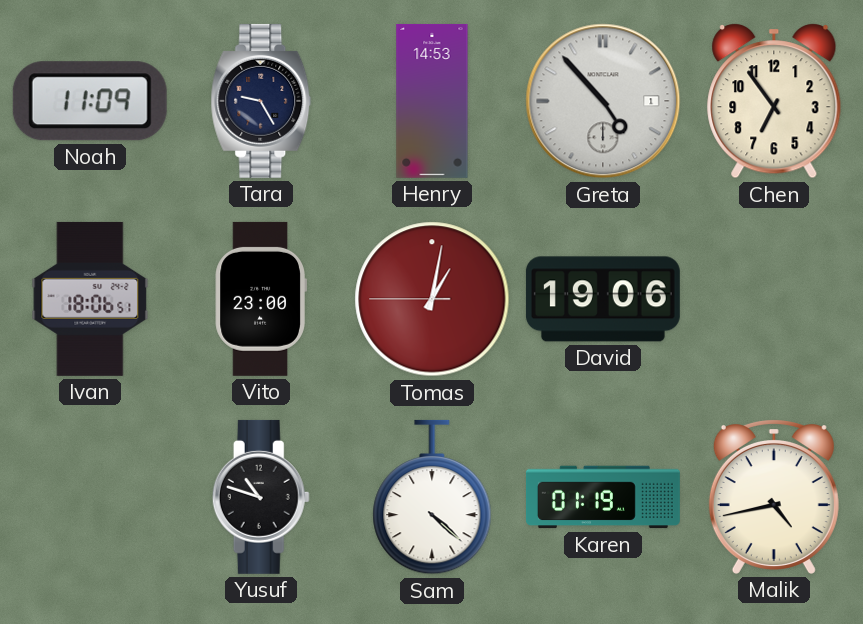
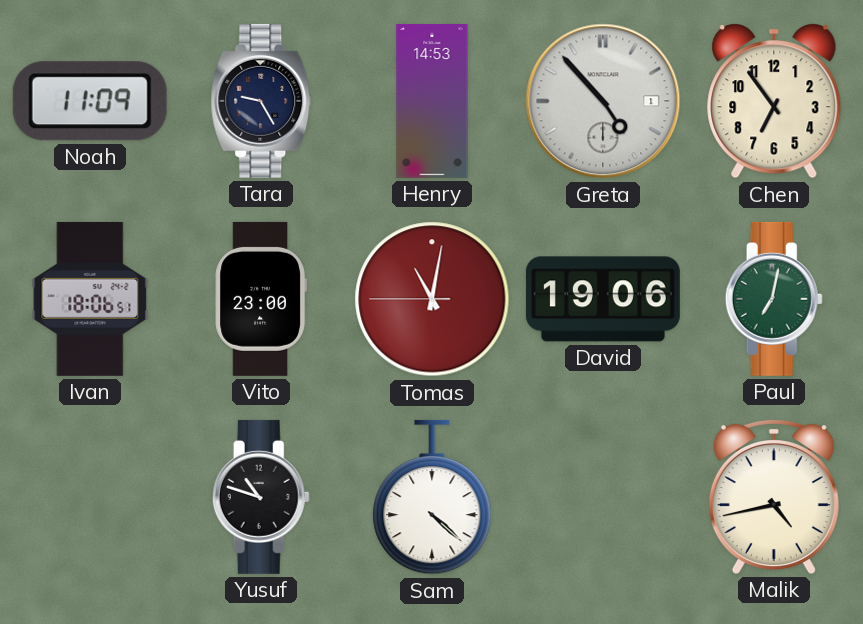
Tomas: 1:01 -> 11:01
Paul: none -> 7:02
Karen: 01:19 -> none
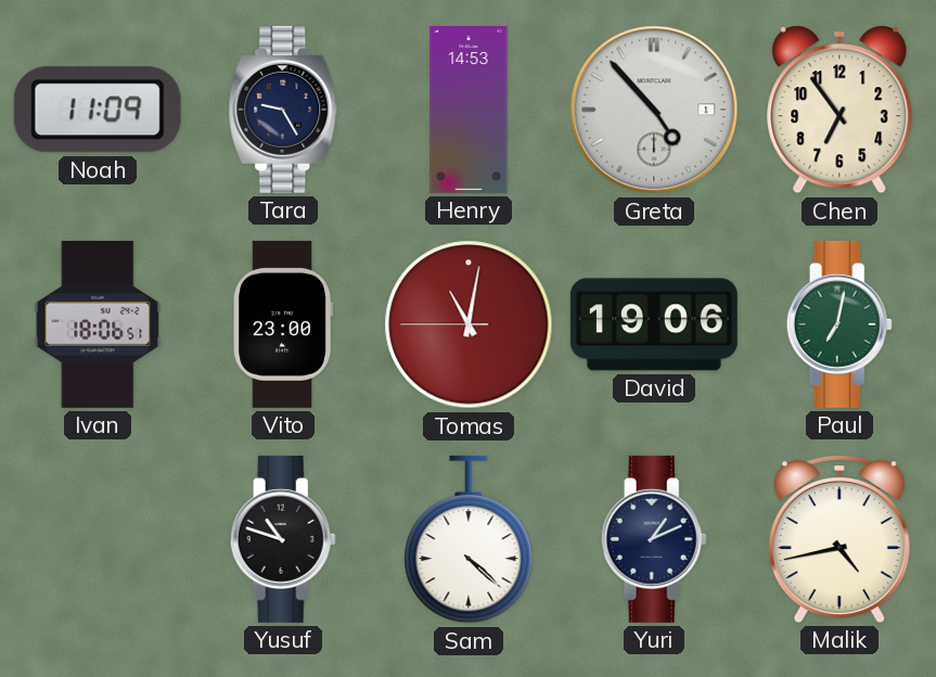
Yuri: none -> 1:11
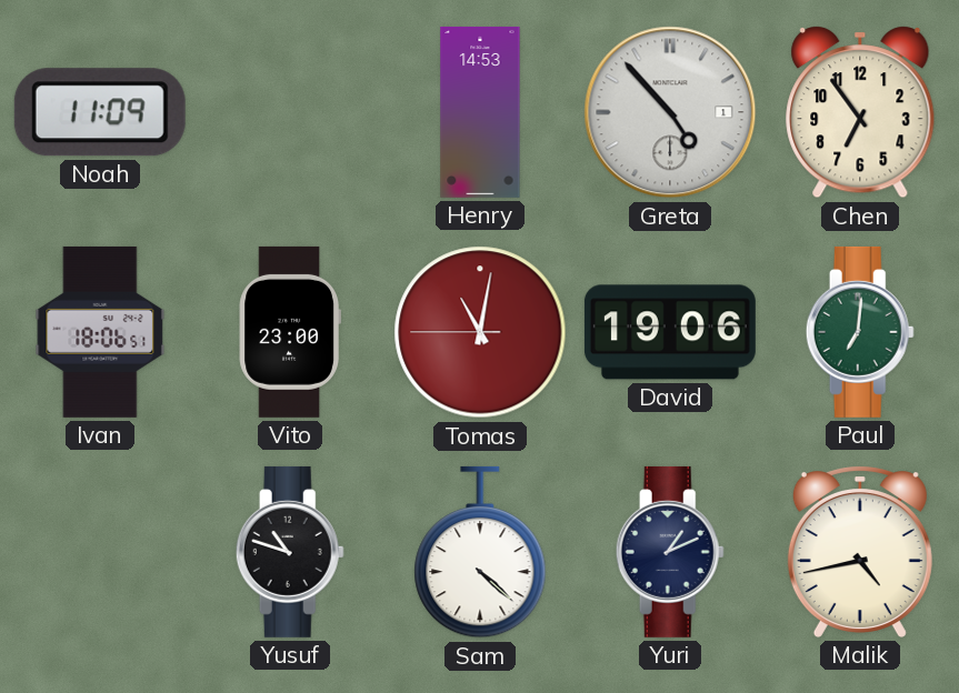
Tara: 9:25 -> none
Paul: 7:02 -> 7:01
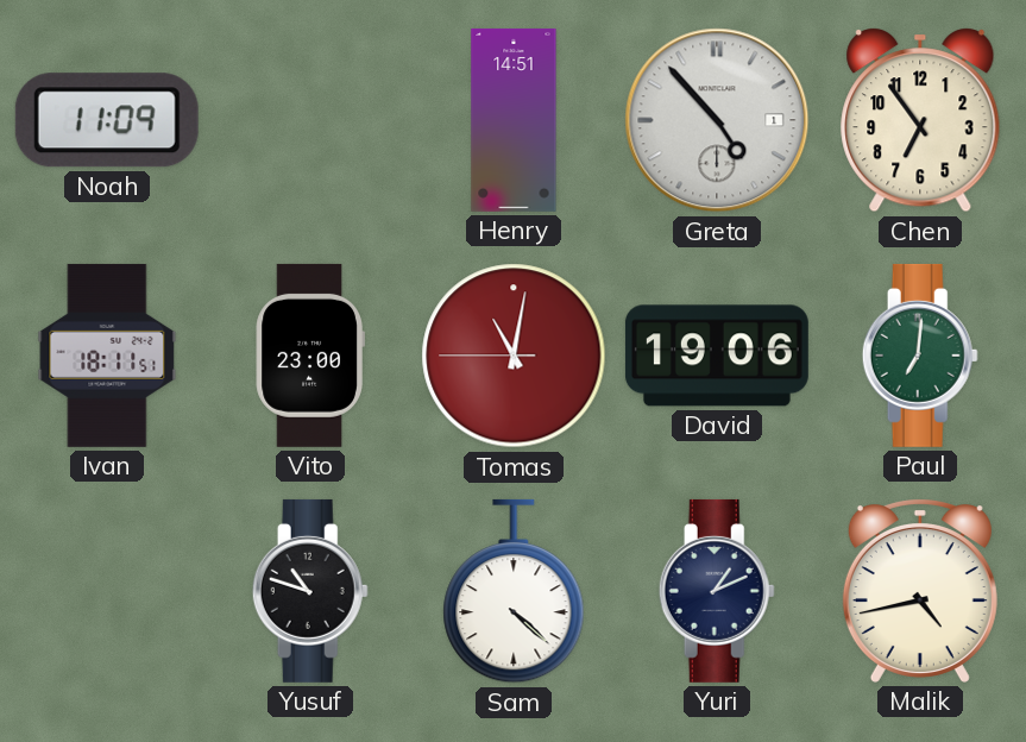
Henry: 14:53 -> 14:51
Ivan: 18:06 -> 18:11
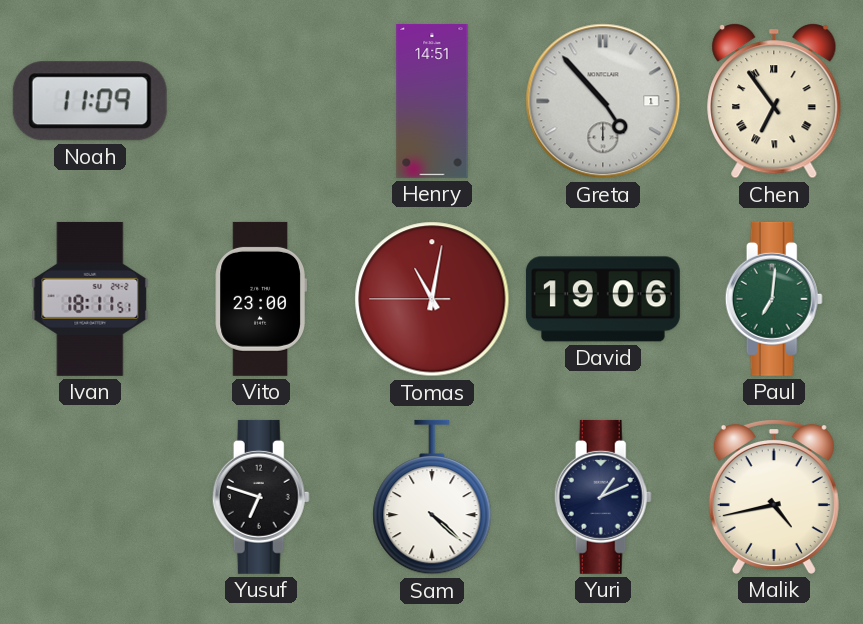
Chen numerals: Arabic -> Roman
Yusuf: 10:48 -> 6:48
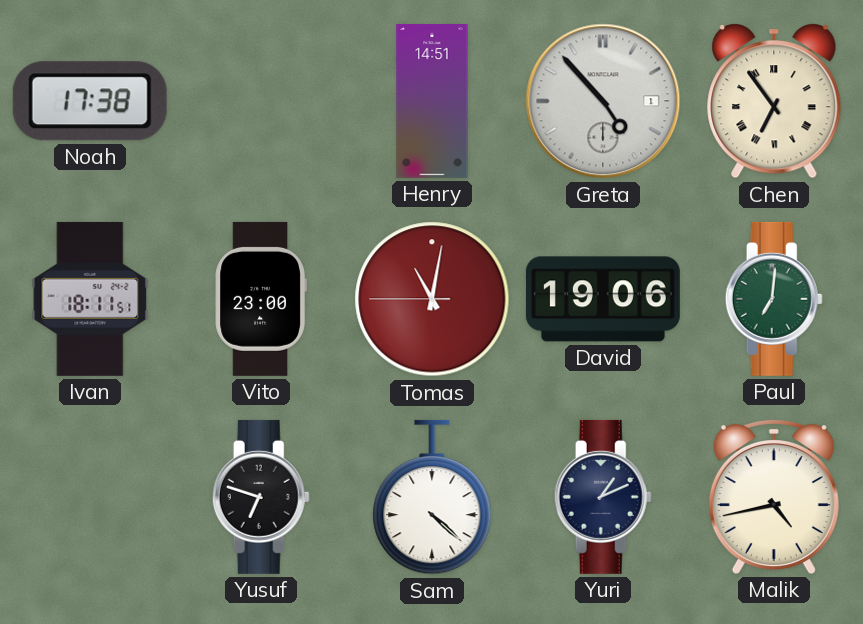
Noah: 11:09 -> 17:38
